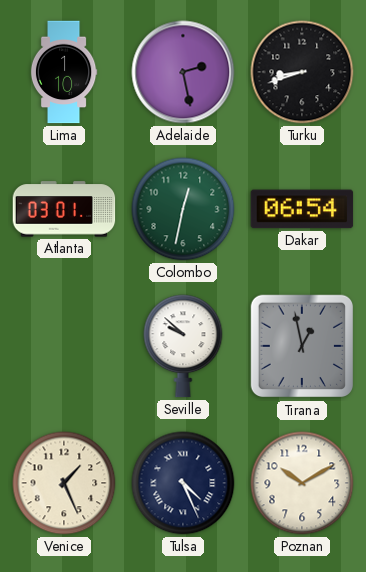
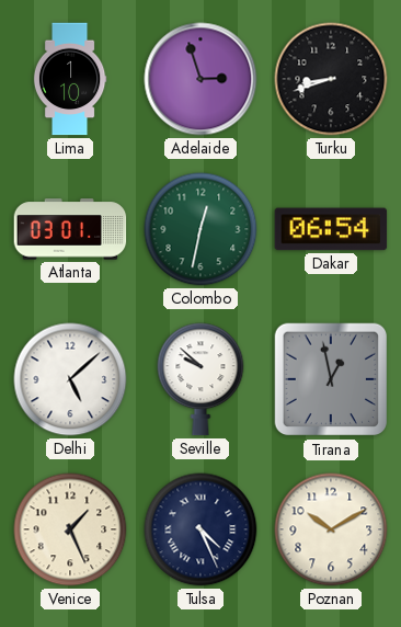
Adelaide: 2:28 -> 2:57
Delhi: none -> 5:08
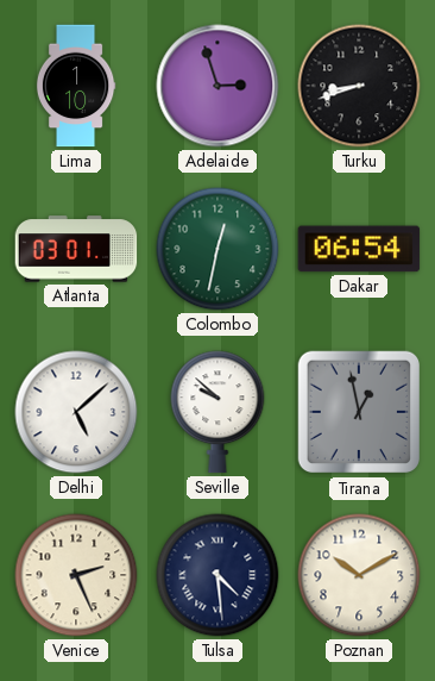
Venice: 1:26 -> 2:26
Tulsa: 4:26 -> 4:29
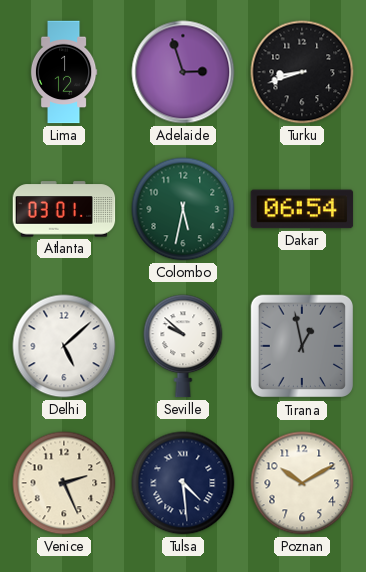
Lima: 1:10 -> 1:12
Colombo: 12:32 -> 5:32
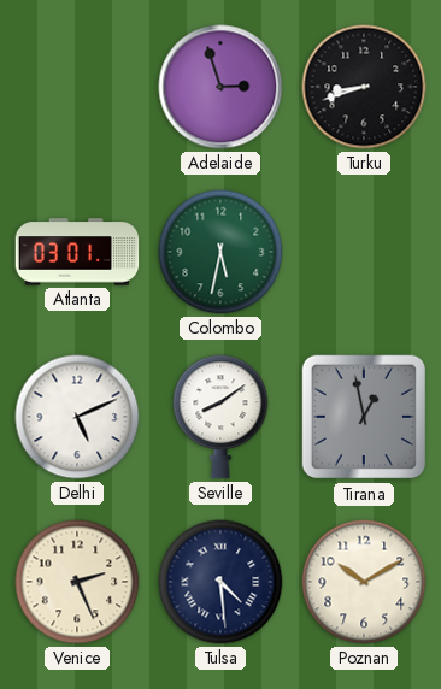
Lima: 1:12 -> none
Dakar: 06:54 -> none
Delhi: 5:08 -> 5:11
Seville: 9:52 -> 8:09
